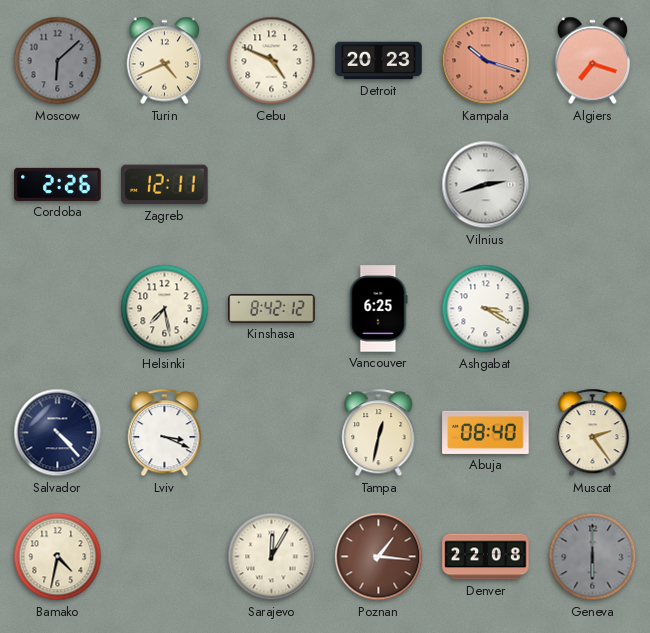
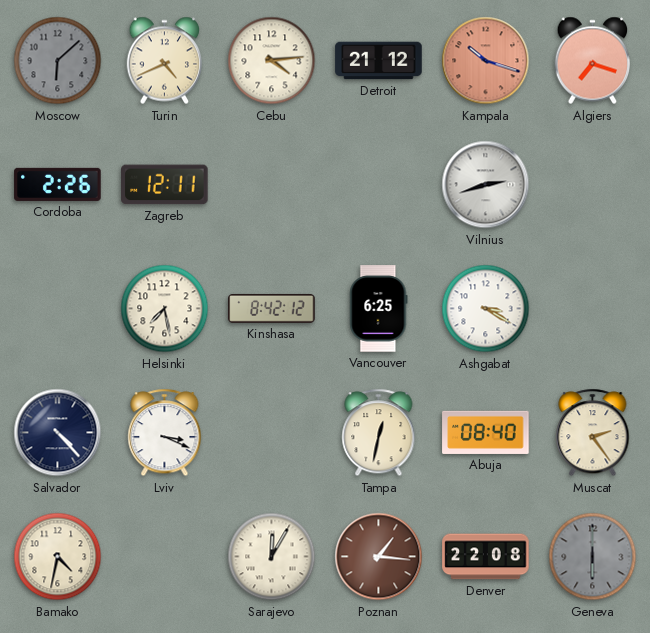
Cebu: 4:49 -> 4:14
Detroit: 20:23 -> 21:12
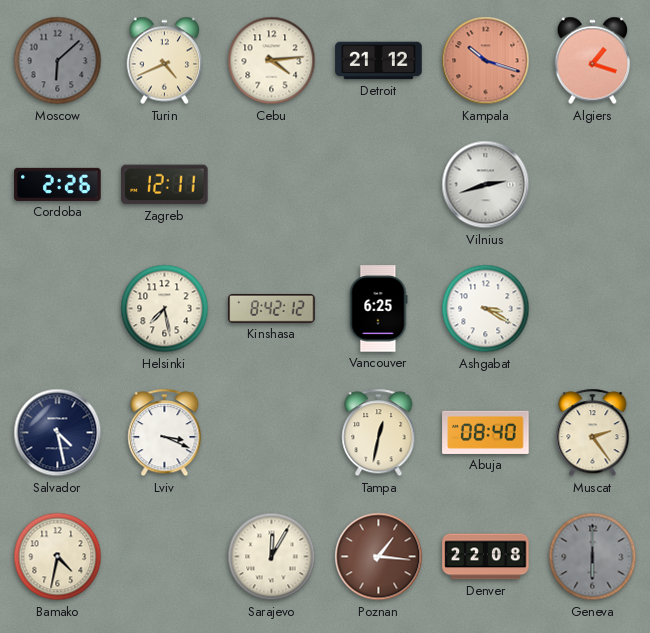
Algiers: 7:18 -> 1:18
Salvador: 4:23 -> 4:28
